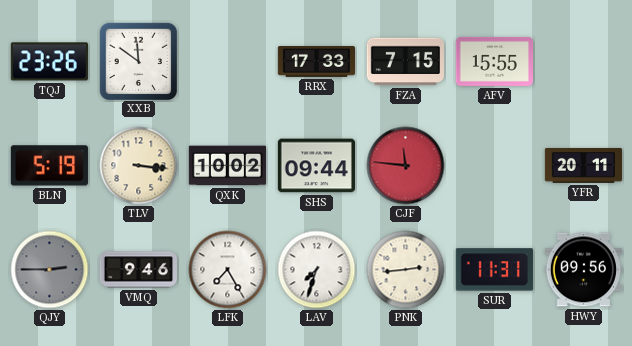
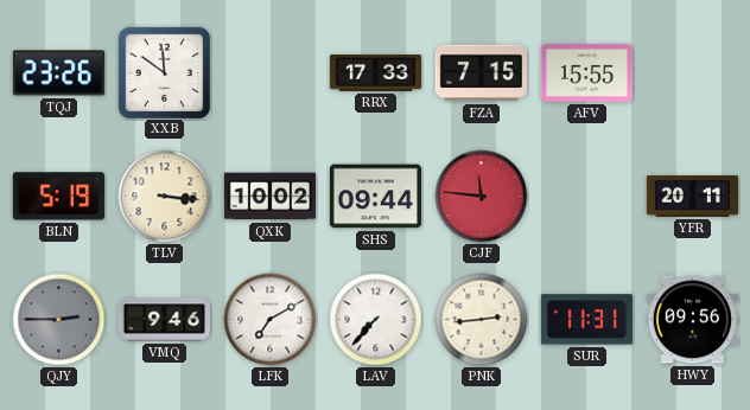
LFK: 7:25 -> 7:10
LAV: 7:33 -> 7:37
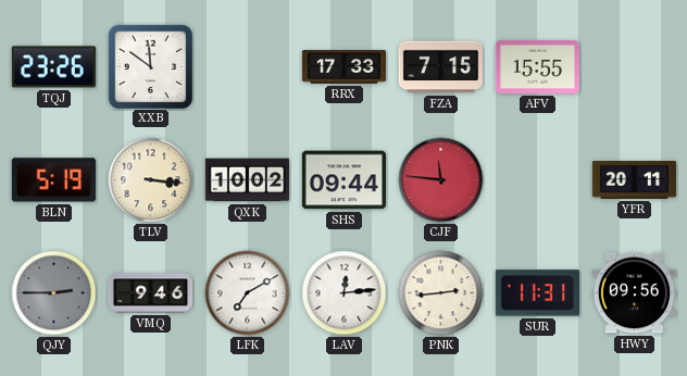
LAV: 7:37 -> 12:14
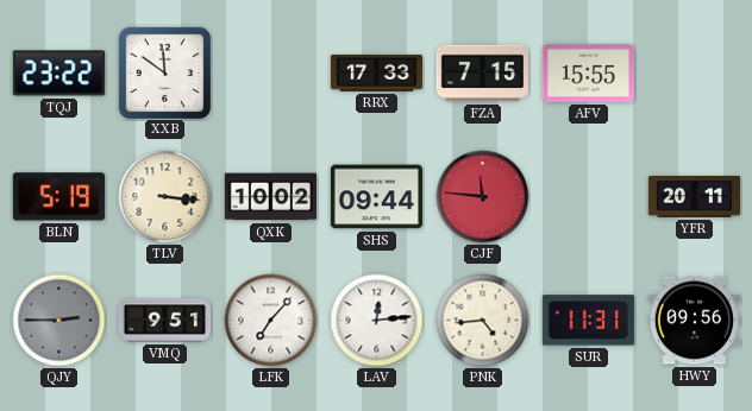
TQJ: 23:26 -> 23:22
VMQ: 9:46 -> 9:51
LFK: 7:10 -> 7:07
PNK: 2:44 -> 4:44
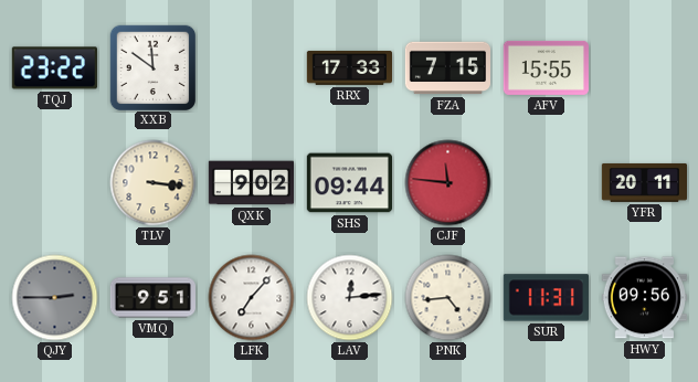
BLN: 5:19 -> none
QXK: 10:02 -> 9:02
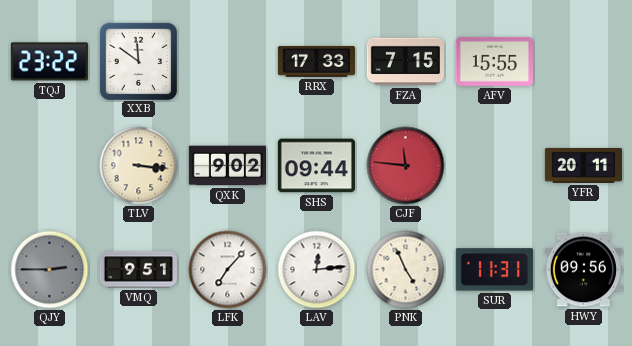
PNK: 4:44 -> 4:56
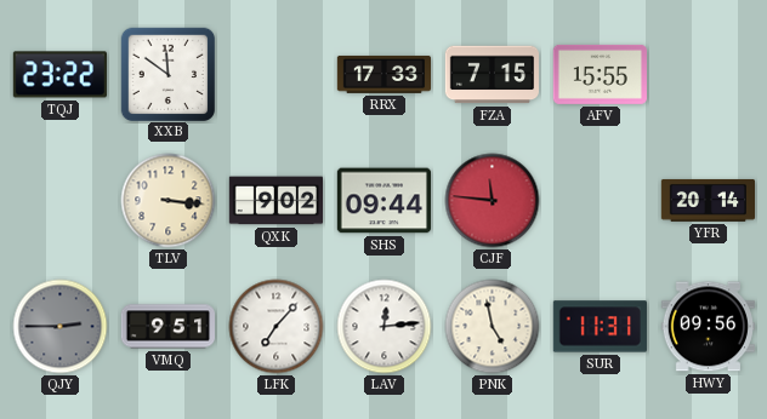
YFR: 20:11 -> 20:14
PNK: 4:56 -> 4:58
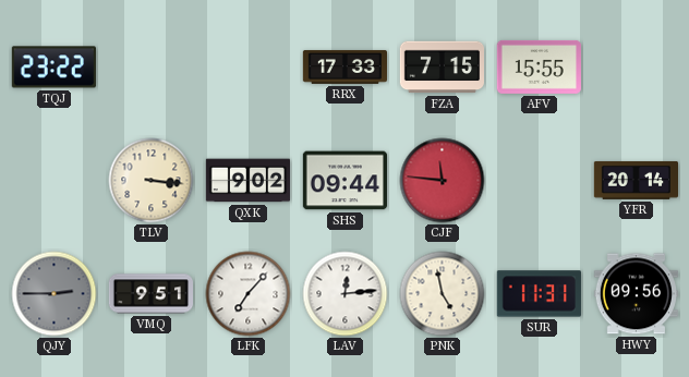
XXB: 11:51 -> none
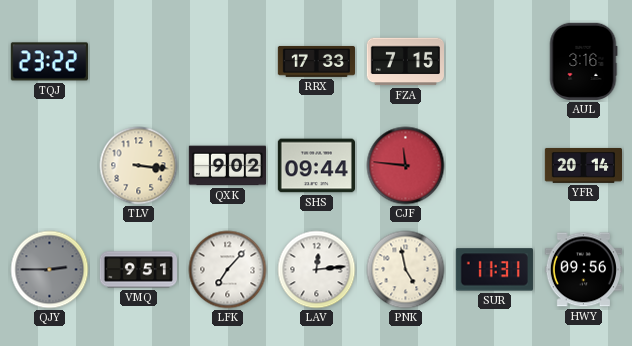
AFV: 15:55 -> none
AUL: none -> 3:16
